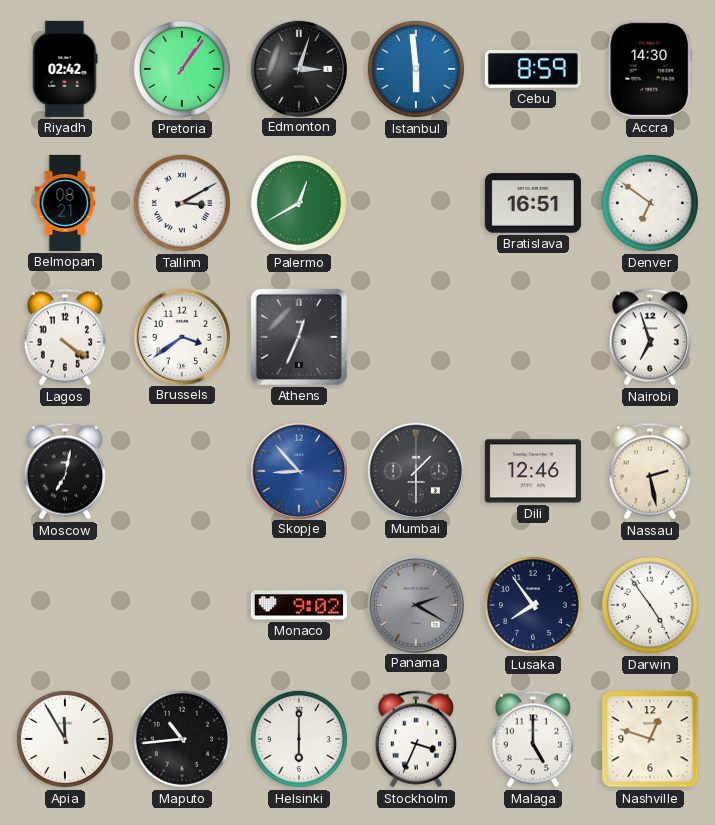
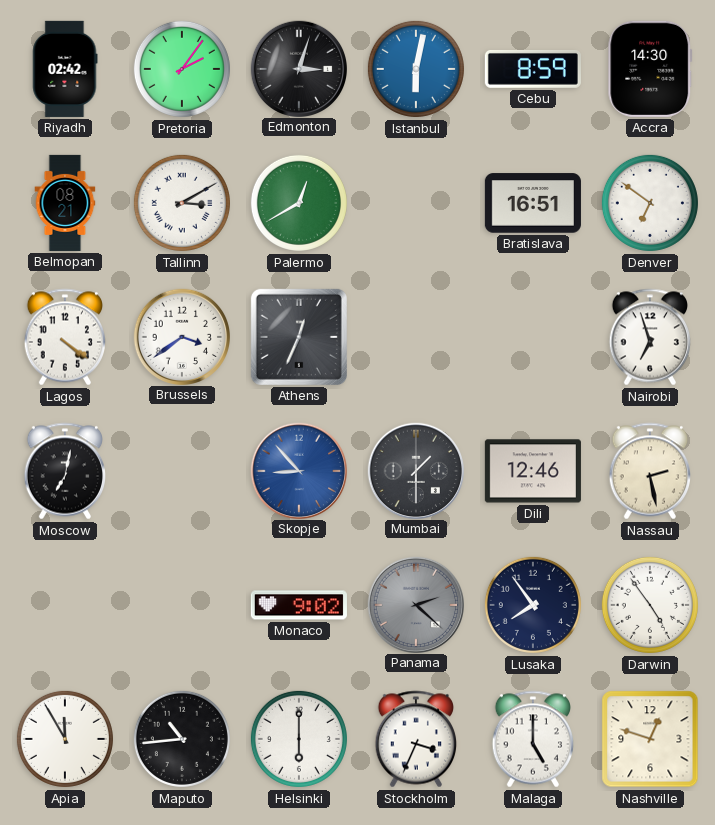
Pretoria: 1:06 -> 2:06
Istanbul: 5:59 -> 6:02
Panama: 2:20 -> 2:22
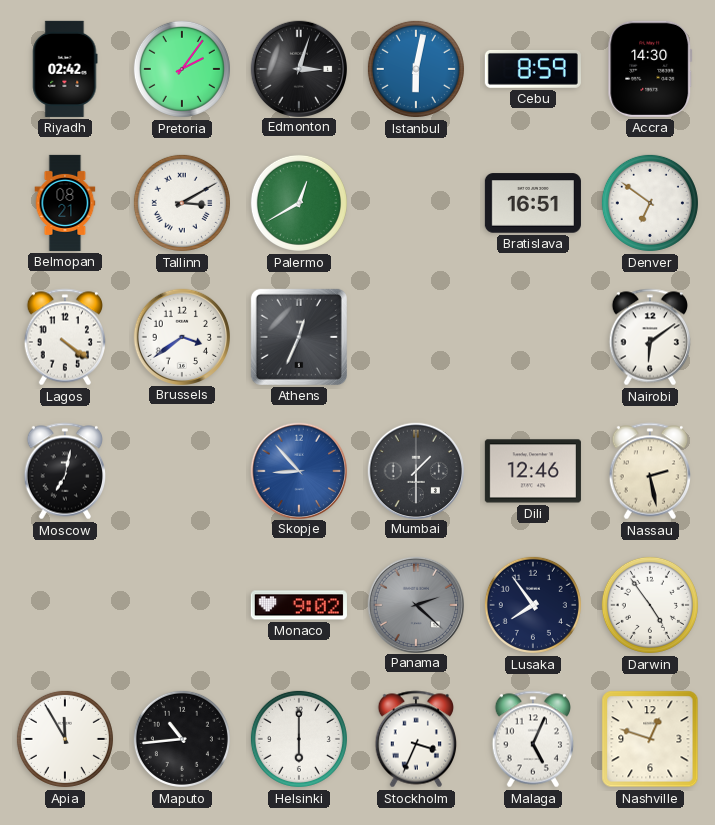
Nairobi: 6:57 -> 6:09
Malaga: 5:00 -> 5:04
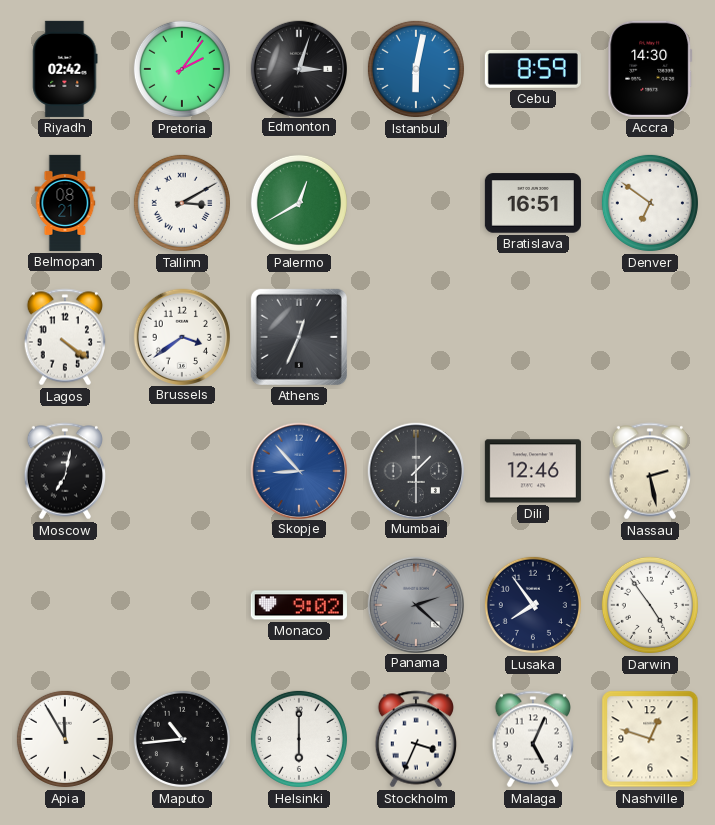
Nairobi: 6:09 -> none
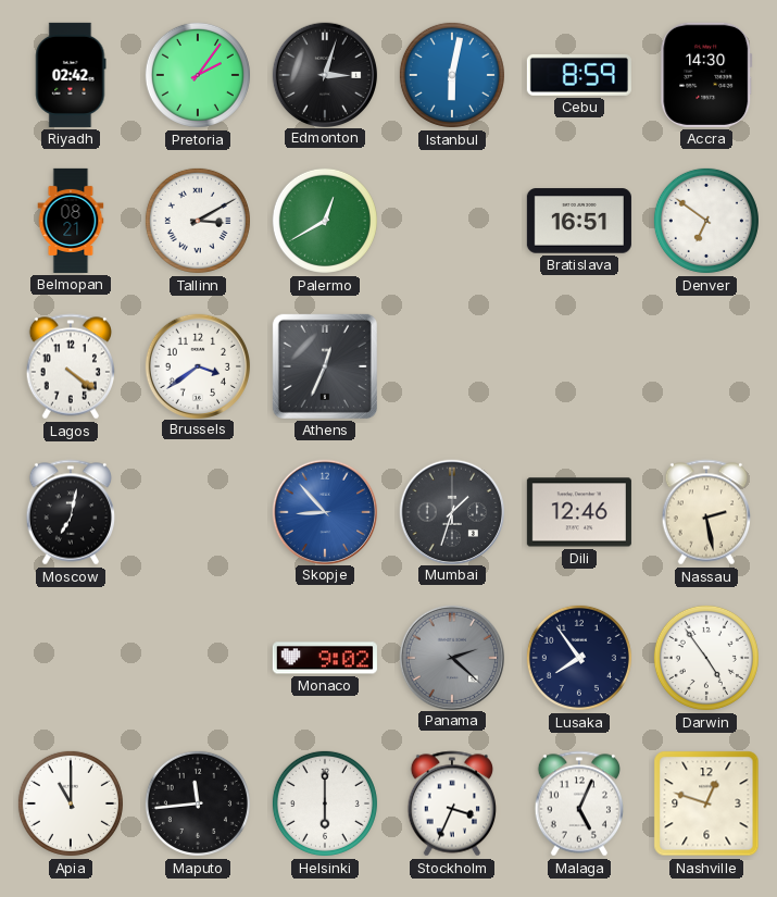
Mumbai: 1:30 -> 1:33
Apia: 11:55 -> 11:00
Maputo: 10:44 -> 11:44
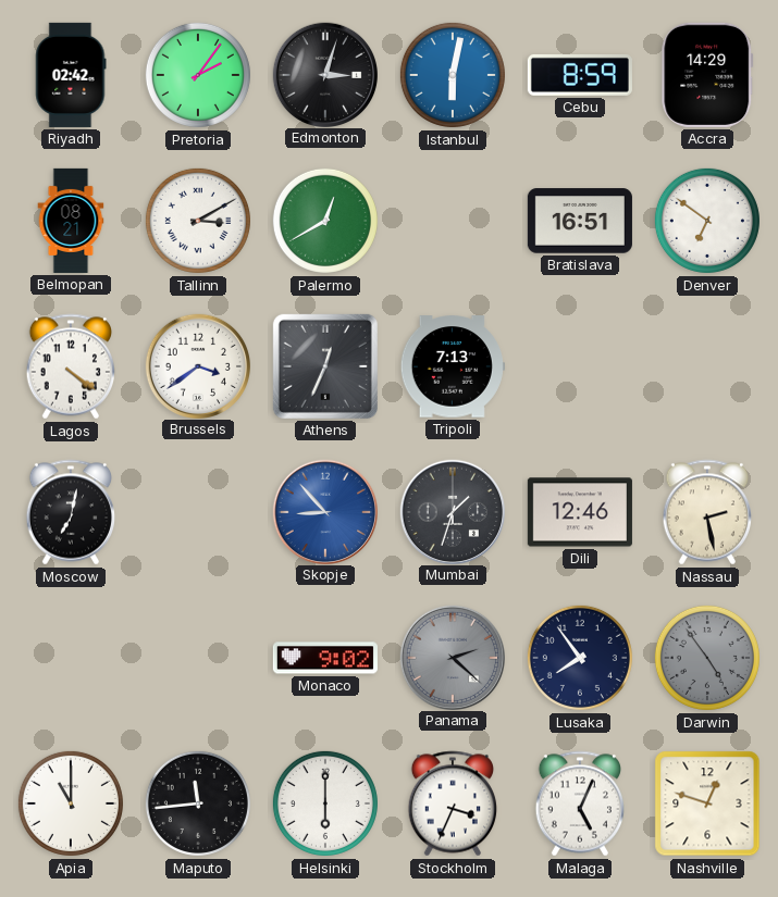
Accra: 14:30 -> 14:29
Tripoli: none -> 7:13
Darwin dial: white -> grey
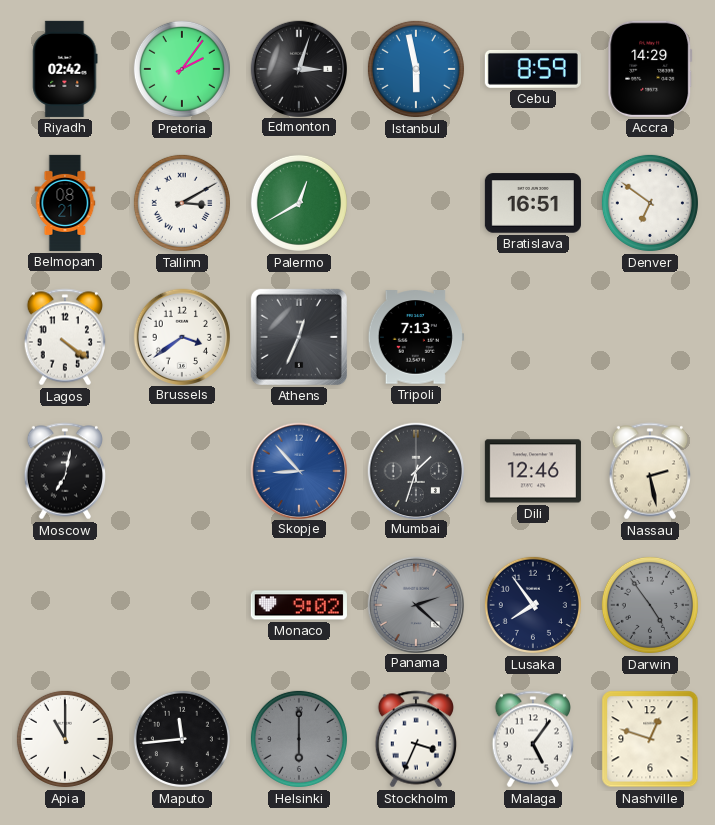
Istanbul: 6:02 -> 5:58
Helsinki dial: white -> grey
Malaga: 5:04 -> 5:06
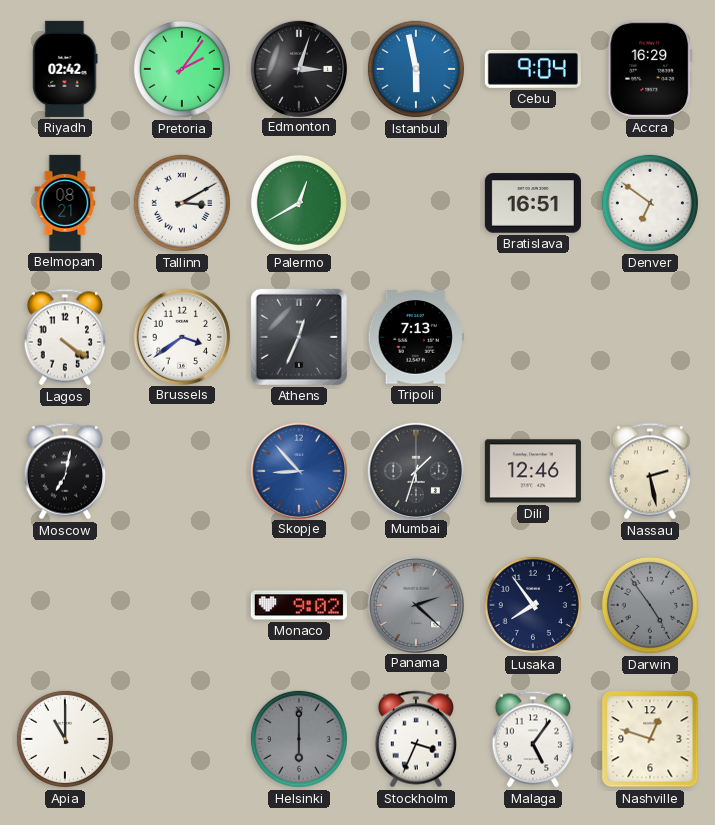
Cebu: 8:59 -> 9:04
Accra: 14:29 -> 16:29
Maputo: 11:44 -> none
